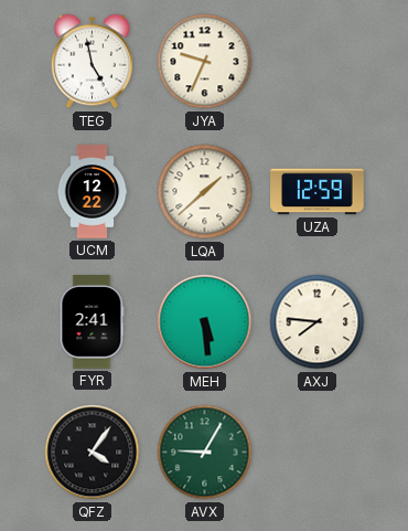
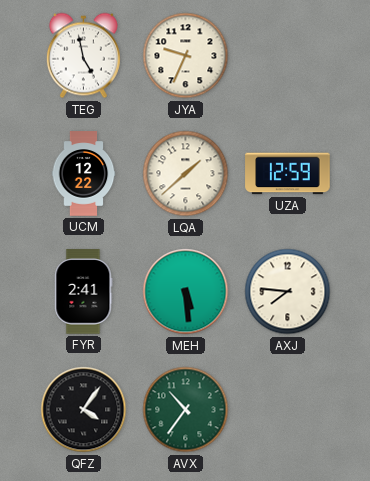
AVX: 9:05 -> 10:36
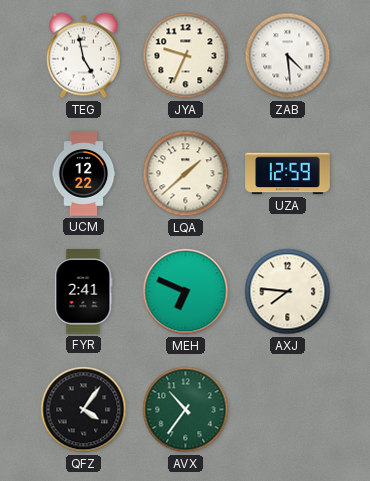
ZAB: none -> 4:29
MEH: 5:29 -> 6:49
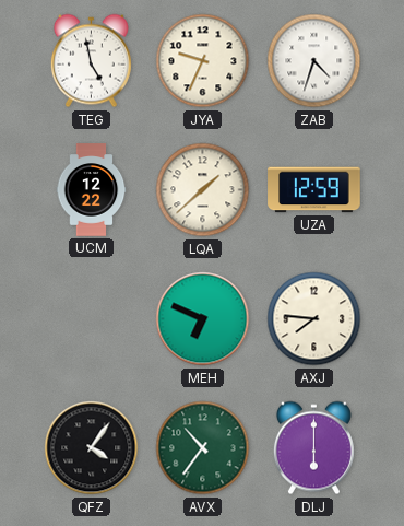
ZAB: 4:29 -> 4:33
FYR: 2:41 -> none
DLJ: none -> 6:00
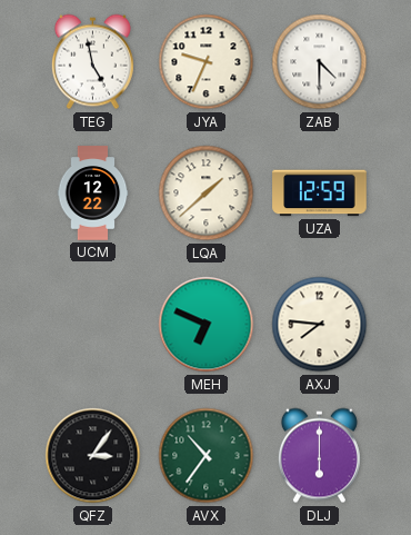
ZAB: 4:33 -> 4:30
QFZ: 4:06 -> 3:06
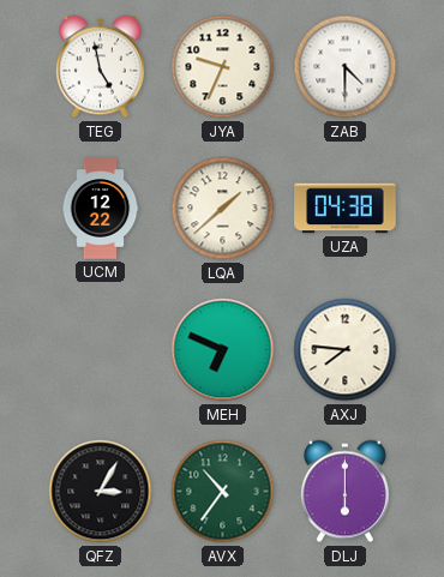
UZA: 12:59 -> 04:38
QFZ: 3:06 -> 3:05
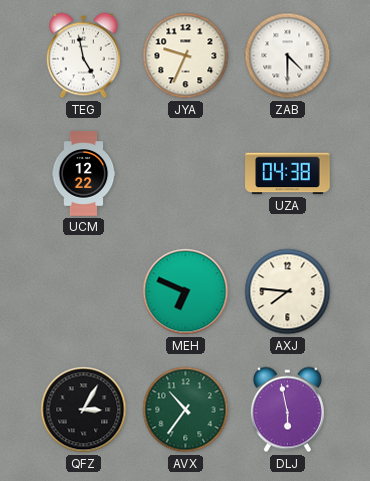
LQA: 1:38 -> none
DLJ: 6:00 -> 5:58
